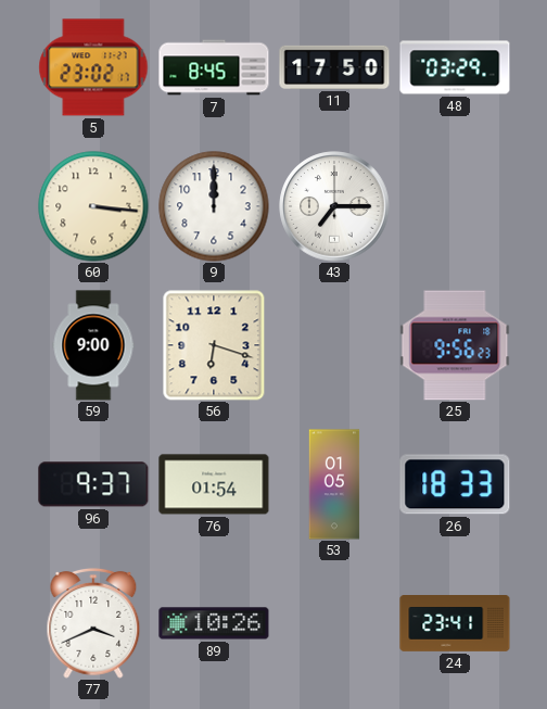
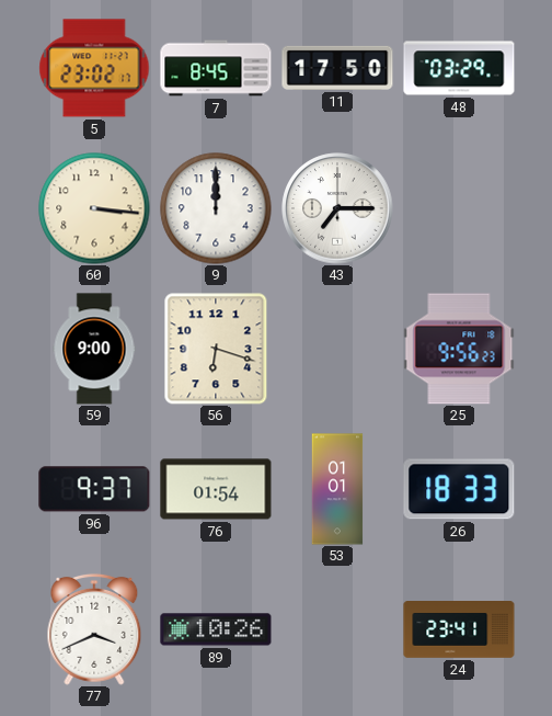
53: 01:05 -> 01:01
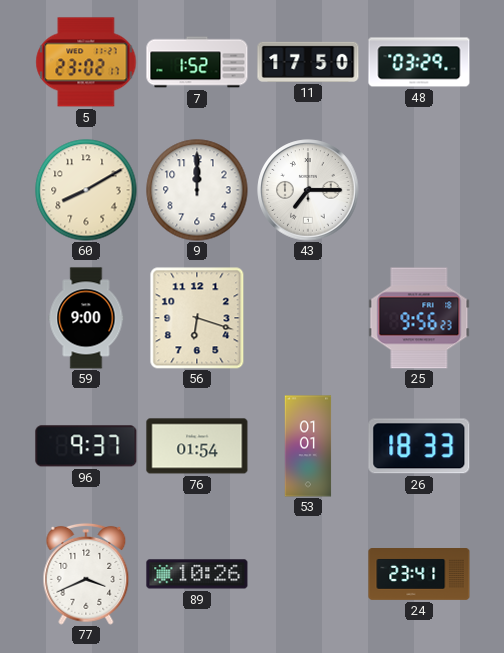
7: 8:45 -> 1:52
60: 3:16 -> 8:10
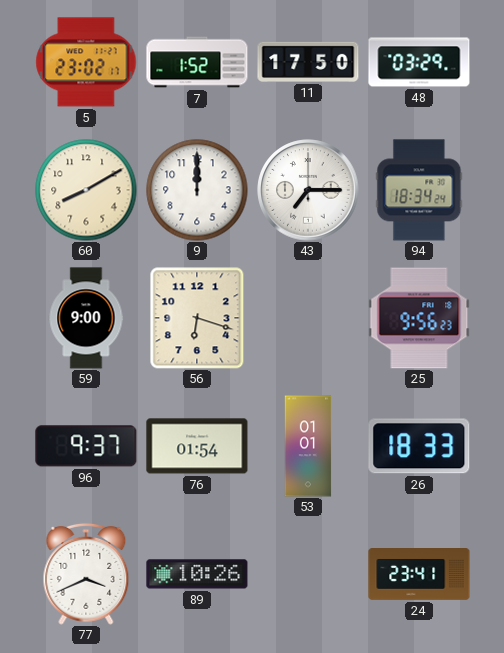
94: none -> 18:34
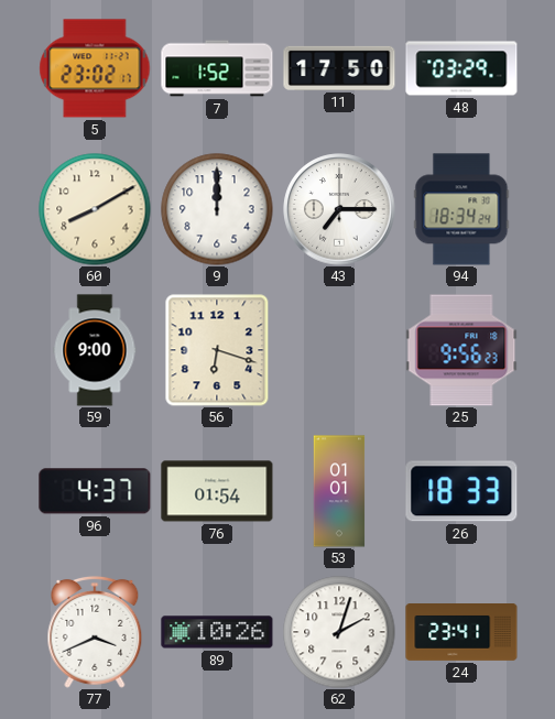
96: 9:37 -> 4:37
62: none -> 2:03
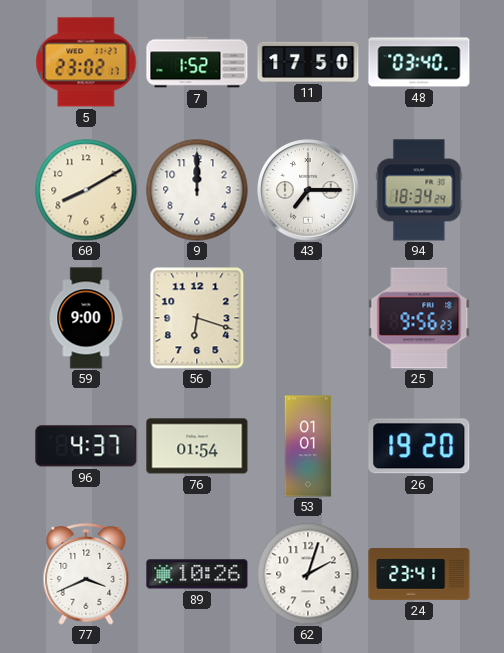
48: 03:29 -> 03:40
26: 18:33 -> 19:20
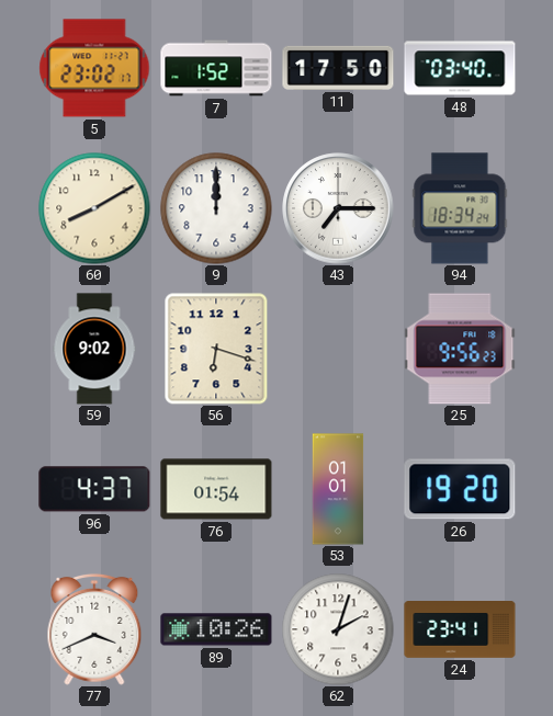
59: 9:00 -> 9:02
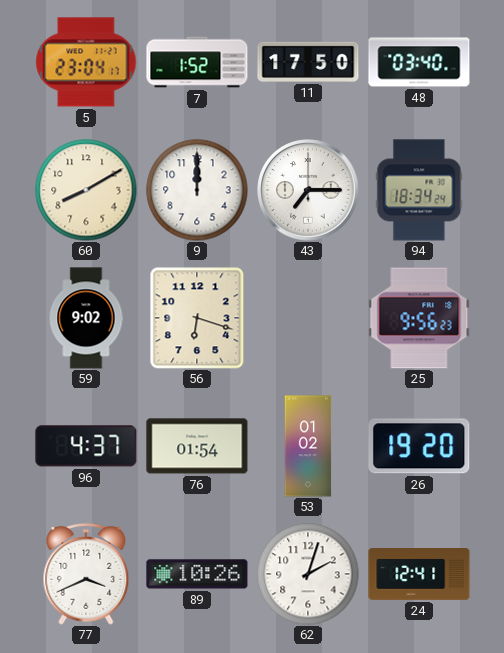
5: 23:02 -> 23:04
53: 01:01 -> 01:02
24: 23:41 -> 12:41
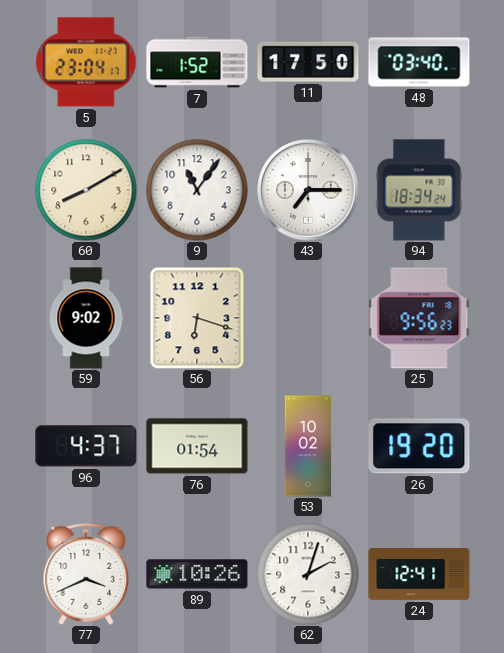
9: 12:00 -> 11:06
53: 01:02 -> 10:02
